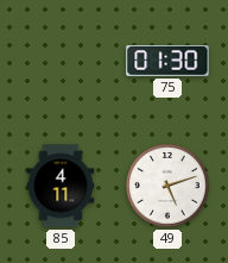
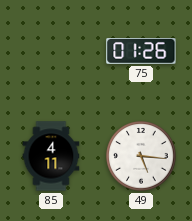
75: 01:30 -> 01:26
49: 5:12 -> 5:16
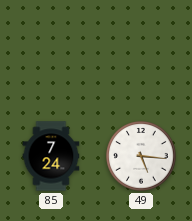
75: 01:26 -> none
85: 4:11 -> 7:24
